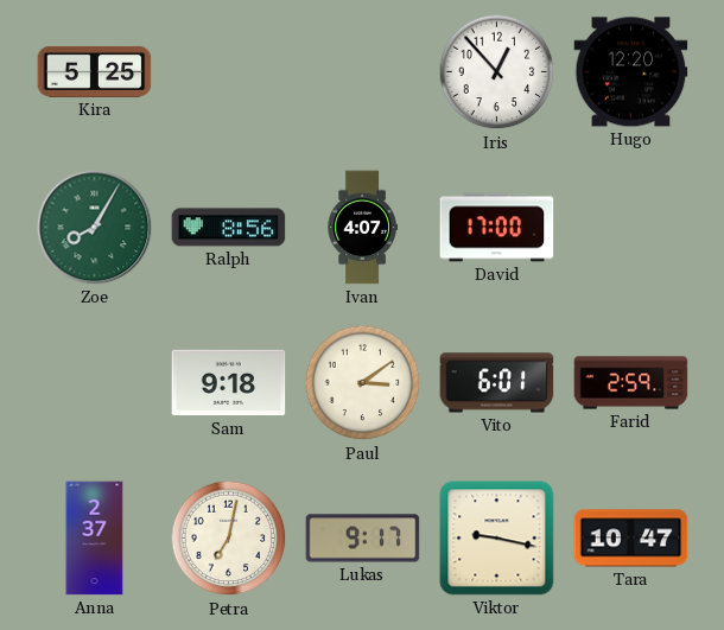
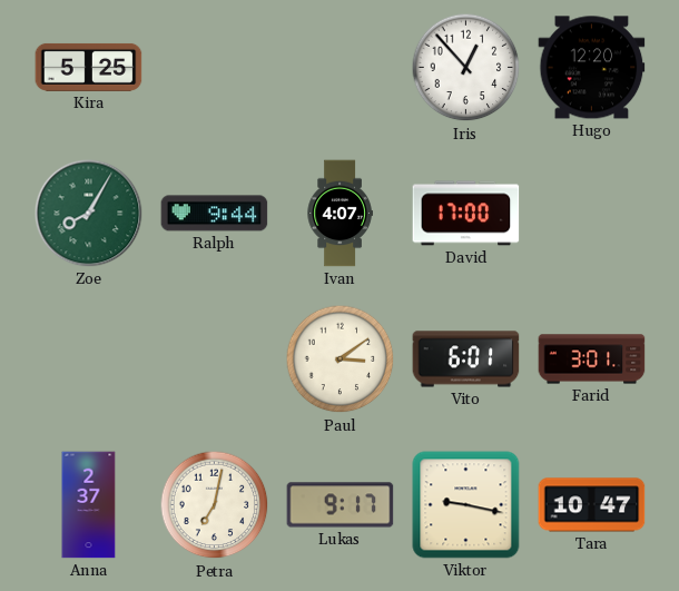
Ralph: 8:56 -> 9:44
Sam: 9:18 -> none
Farid: 2:59 -> 3:01
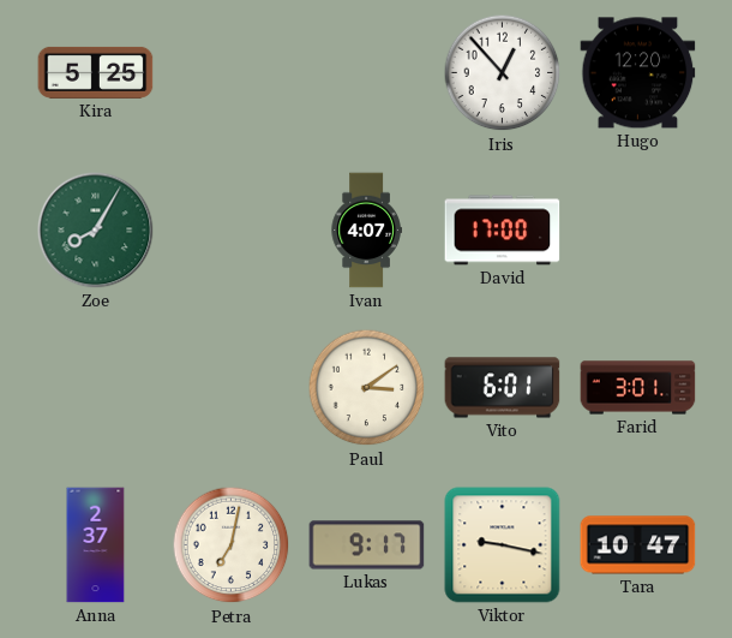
Ralph: 9:44 -> none
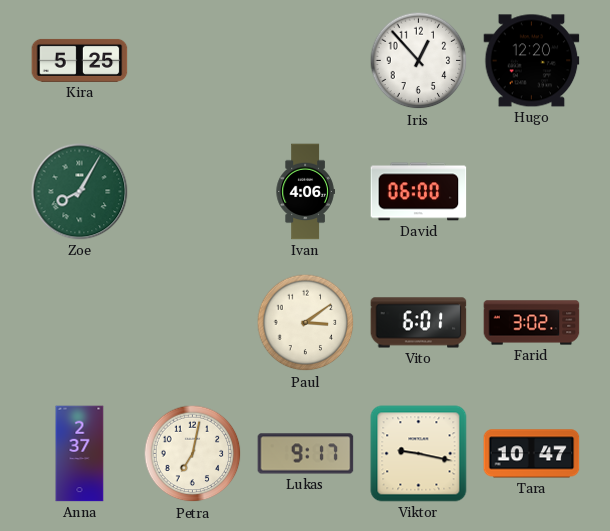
Ivan: 4:07 -> 4:06
David: 17:00 -> 06:00
Farid: 3:01 -> 3:02
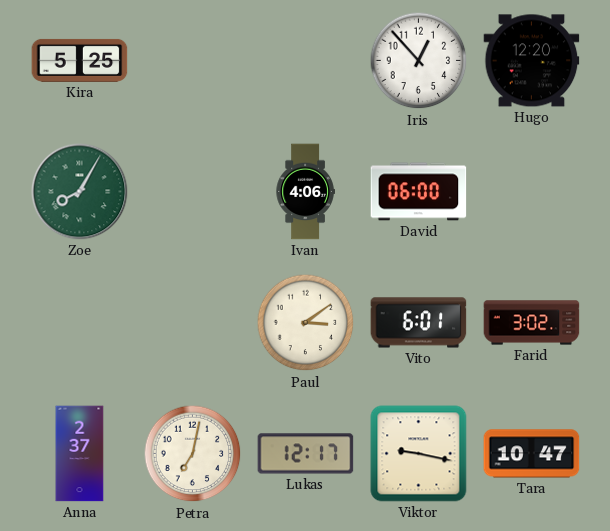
Lukas: 9:17 -> 12:17
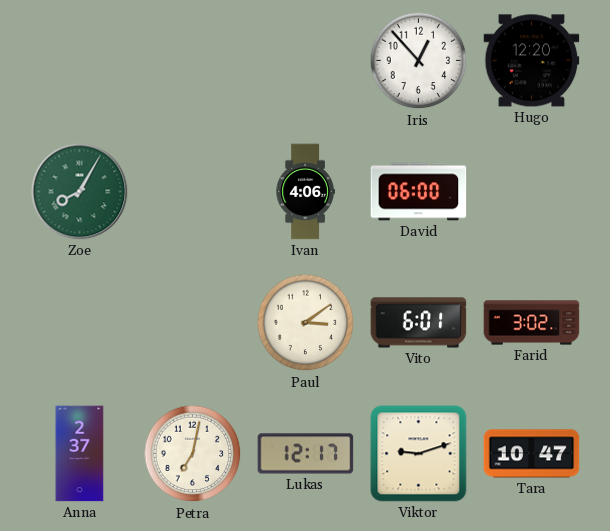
Kira: 5:25 -> none
Viktor: 9:17 -> 9:12
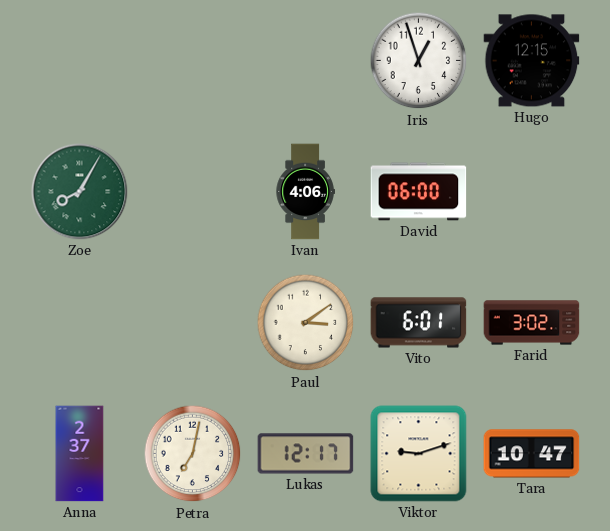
Iris: 12:53 -> 12:57
Hugo: 12:20 -> 12:15
